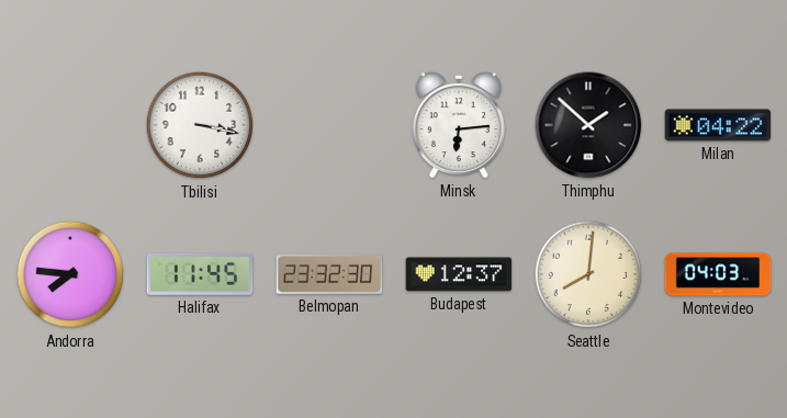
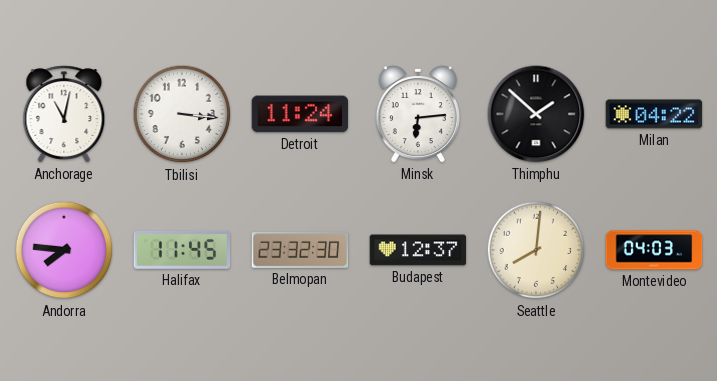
Anchorage: none -> 11:02
Tbilisi: 3:17 -> 3:16
Detroit: none -> 11:24
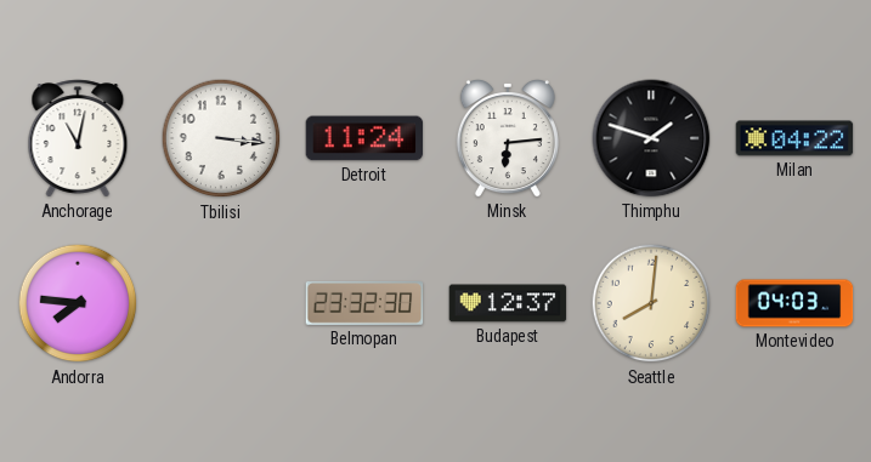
Thimphu: 1:52 -> 1:48
Halifax: 11:45 -> none
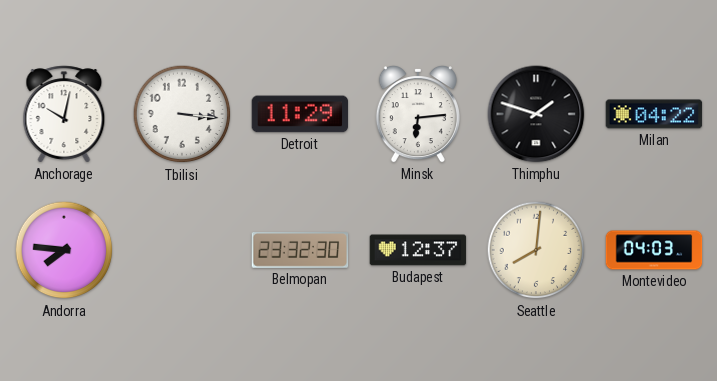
Anchorage: 11:02 -> 10:02
Detroit: 11:24 -> 11:29
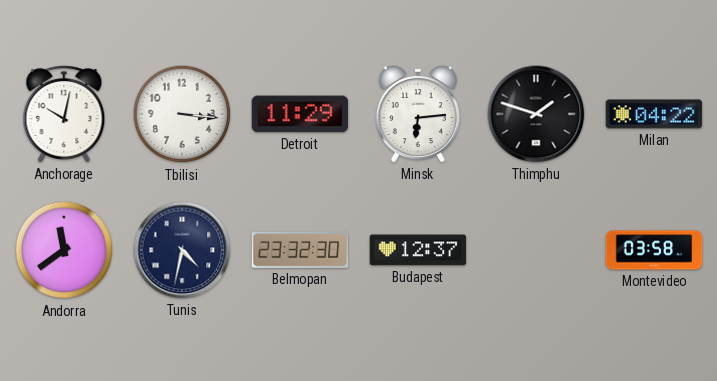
Andorra: 7:46 -> 11:39
Tunis: none -> 4:32
Seattle: 8:01 -> none
Montevideo: 04:03 -> 03:58
